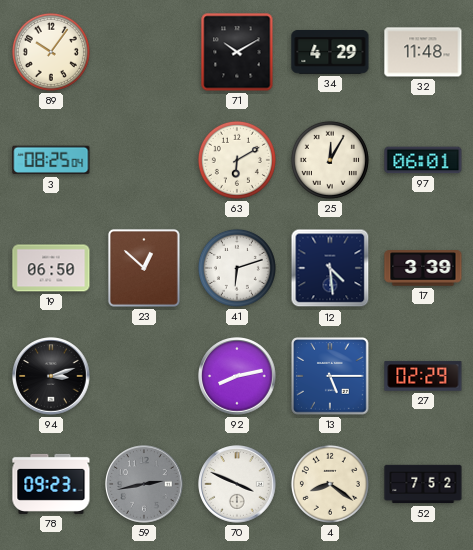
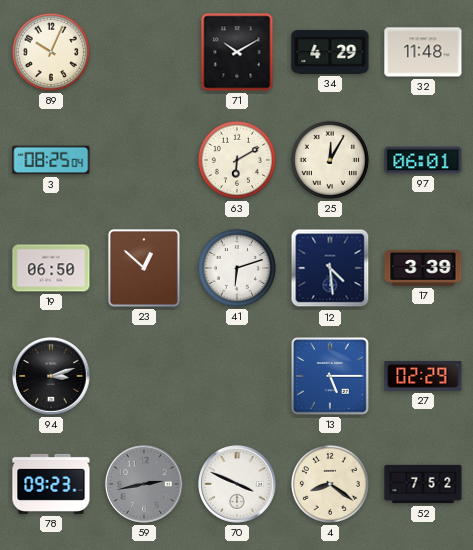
89: 10:06 -> 10:04
92: 8:13 -> none
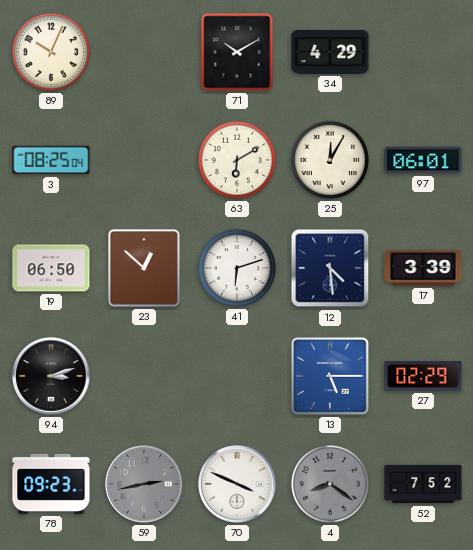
32: 11:48 -> none
4 dial: cream -> grey
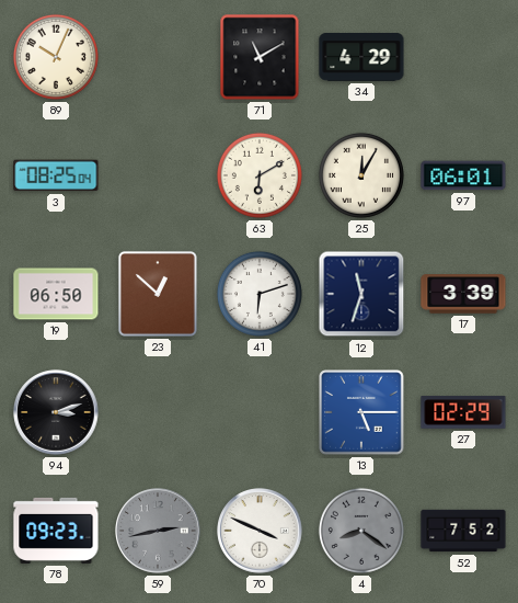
71: 10:10 -> 11:10
12: 4:29 -> 11:33
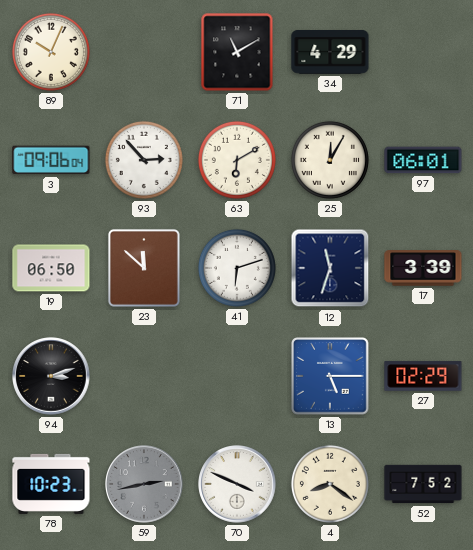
3: 08:25 -> 09:06
93: none -> 2:53
23: 12:52 -> 11:52
78: 09:23 -> 10:23
4 dial: grey -> cream
